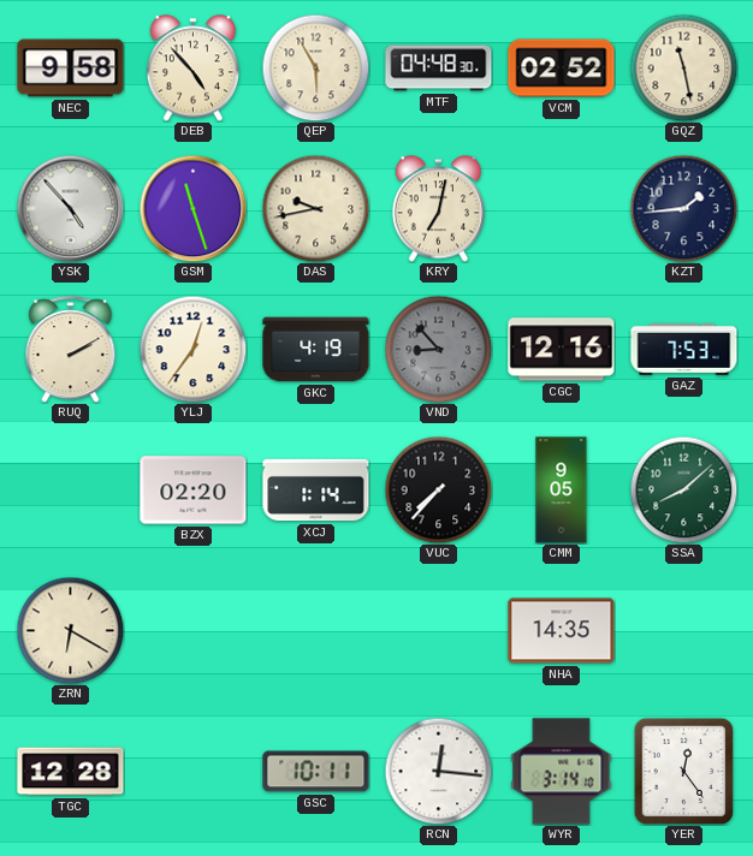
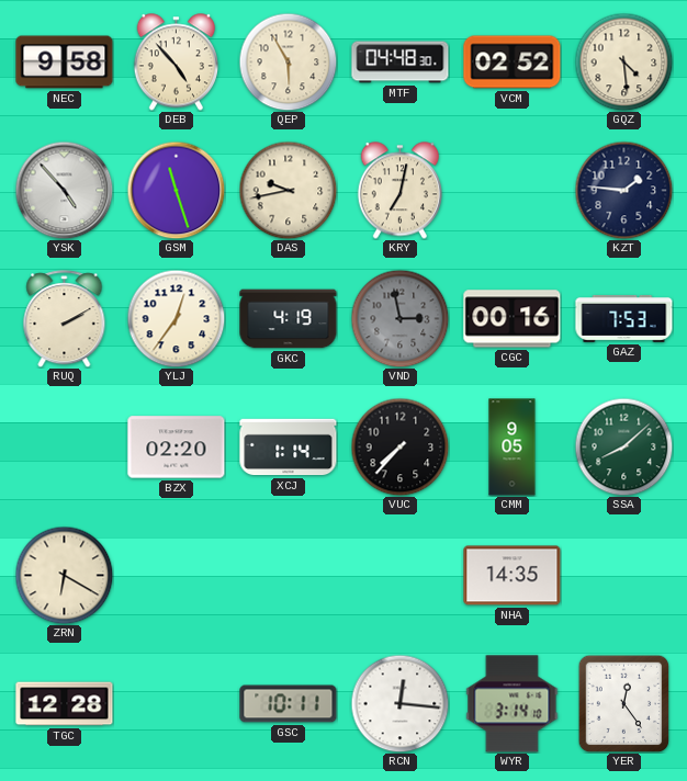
GQZ: 11:28 -> 4:29
KZT: 1:44 -> 1:46
VND: 8:53 -> 2:58
CGC: 12:16 -> 00:16
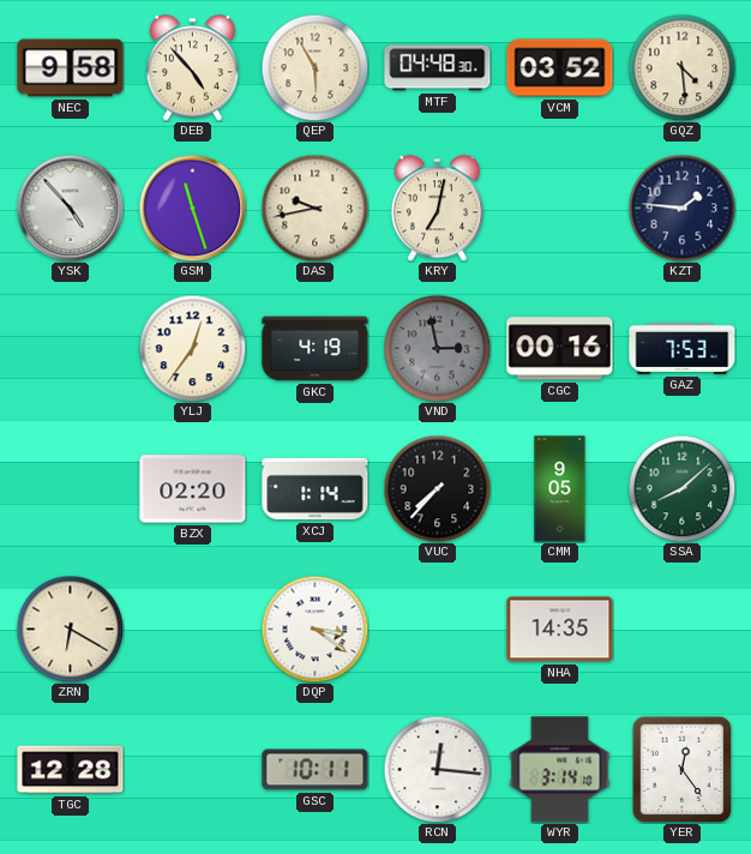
VCM: 02:52 -> 03:52
RUQ: 2:10 -> none
DQP: none -> 3:21
